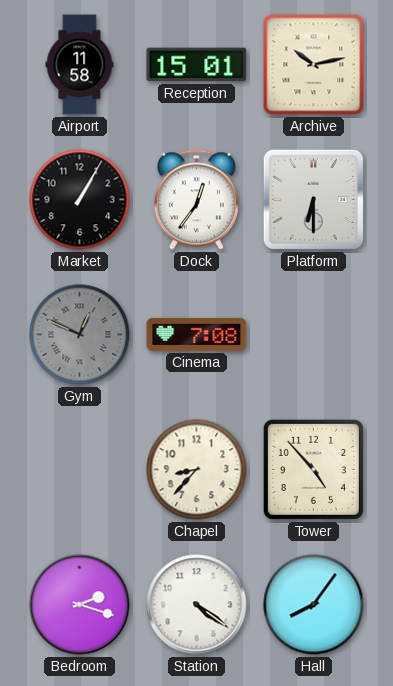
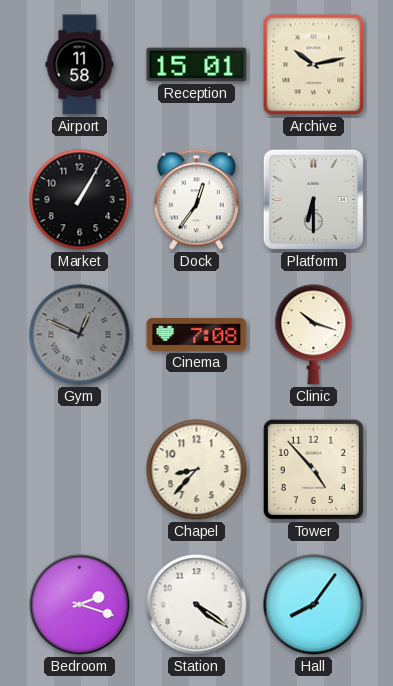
Clinic: none -> 10:18
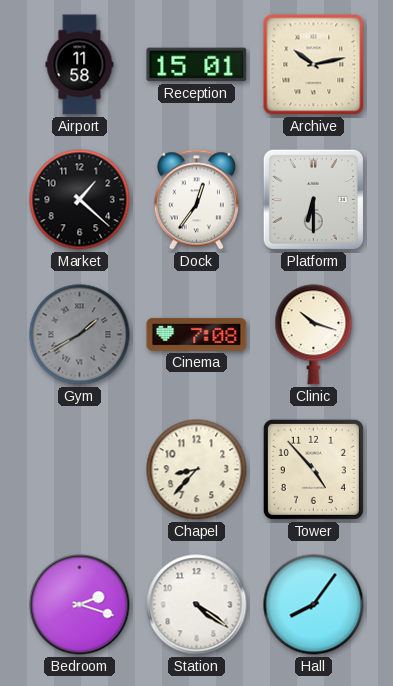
Market: 1:05 -> 1:22
Gym: 12:49 -> 1:40
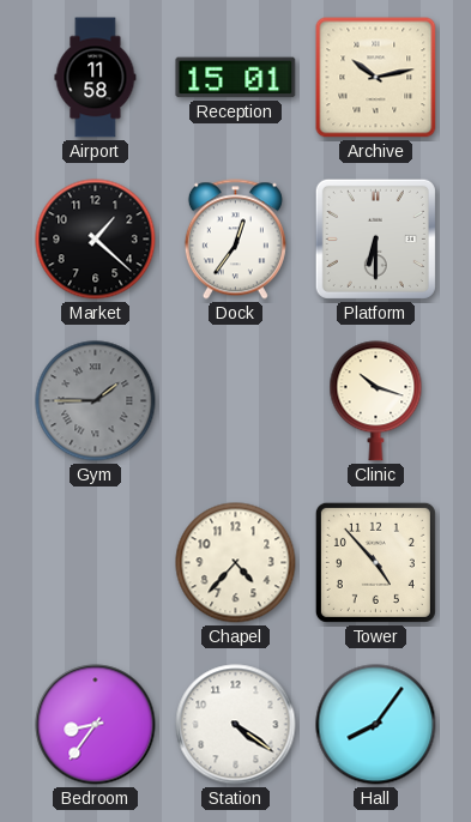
Gym: 1:40 -> 1:45
Cinema: 7:08 -> none
Chapel: 8:37 -> 4:37
Bedroom: 2:18 -> 8:36
